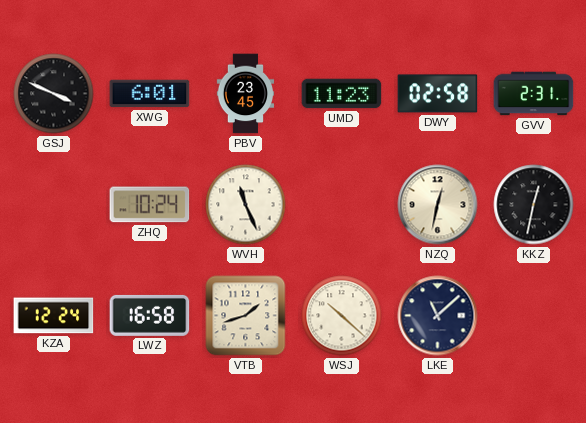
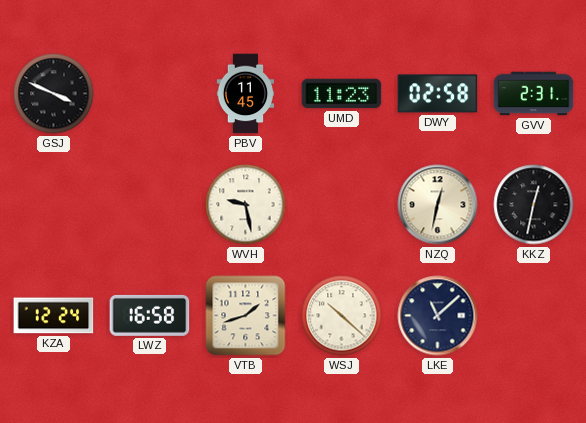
XWG: 6:01 -> none
PBV: 23:45 -> 11:45
ZHQ: 10:24 -> none
WVH: 11:26 -> 9:28
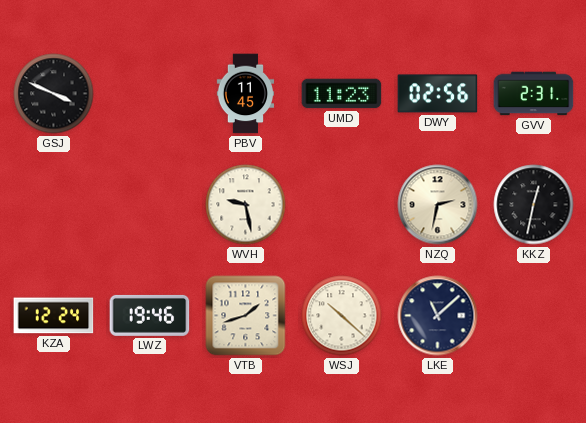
DWY: 02:58 -> 02:56
NZQ: 12:32 -> 2:32
LWZ: 16:58 -> 19:46
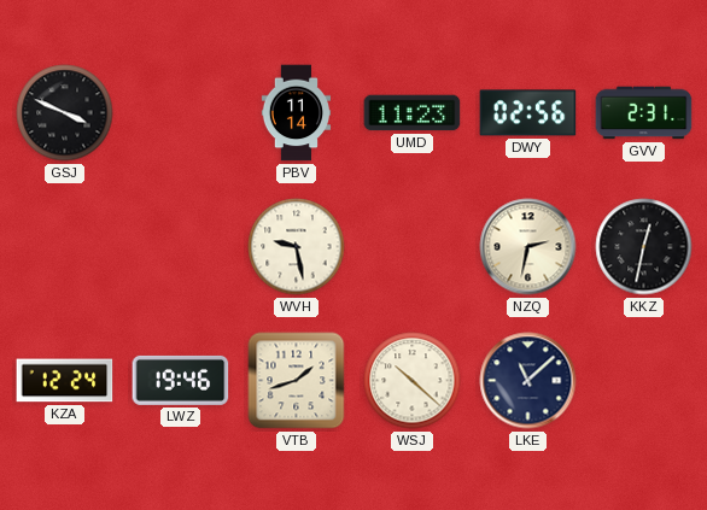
PBV: 11:45 -> 11:14
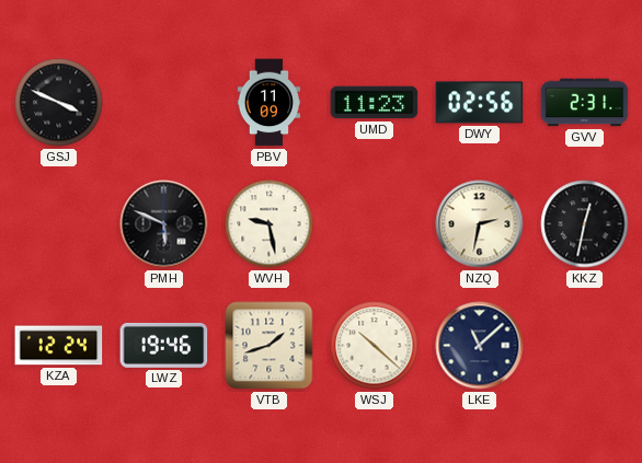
PBV: 11:14 -> 11:09
PMH: none -> 5:49
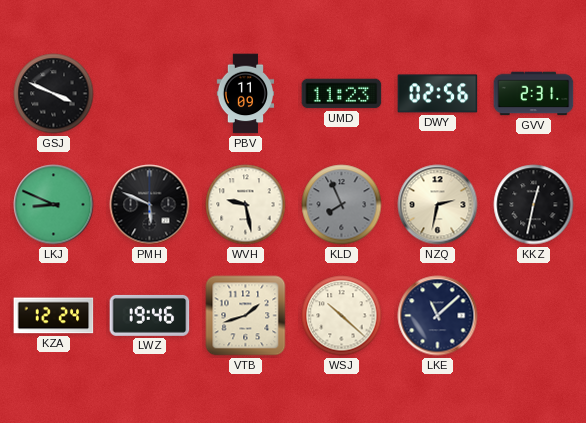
LKJ: none -> 8:49
KLD: none -> 7:56
